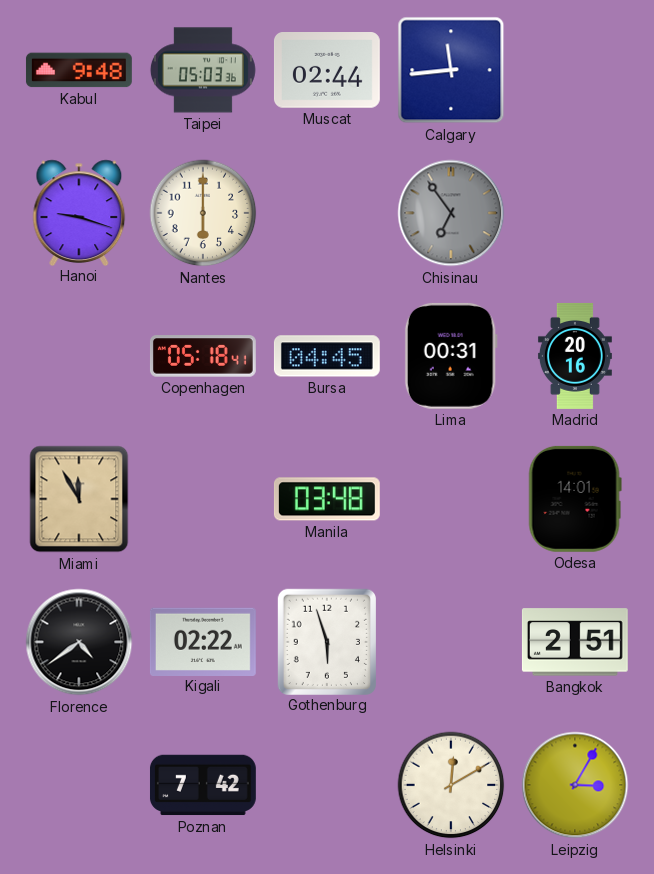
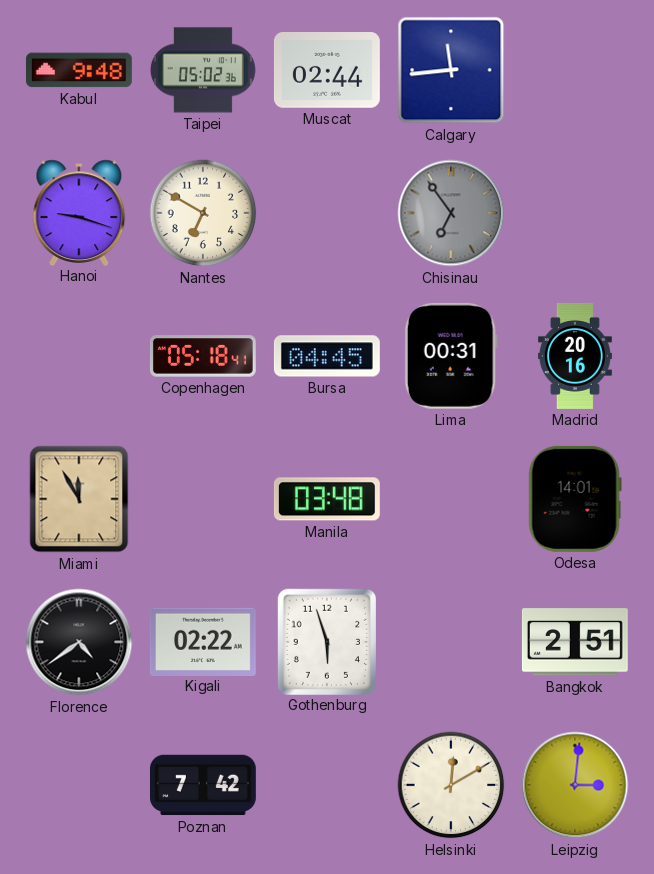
Taipei: 05:03 -> 05:02
Nantes: 6:00 -> 6:50
Leipzig: 3:05 -> 3:01
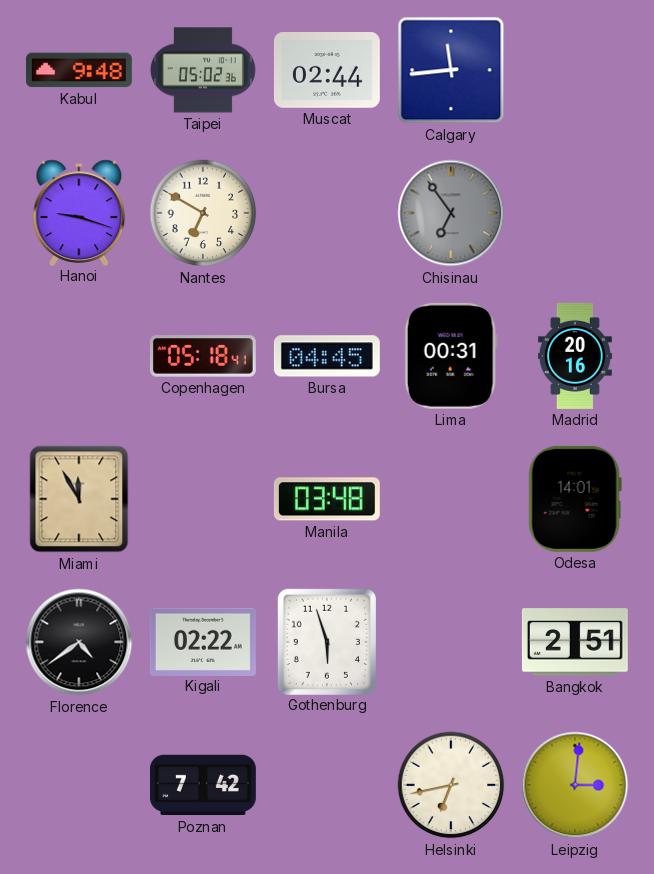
Helsinki: 12:10 -> 6:43
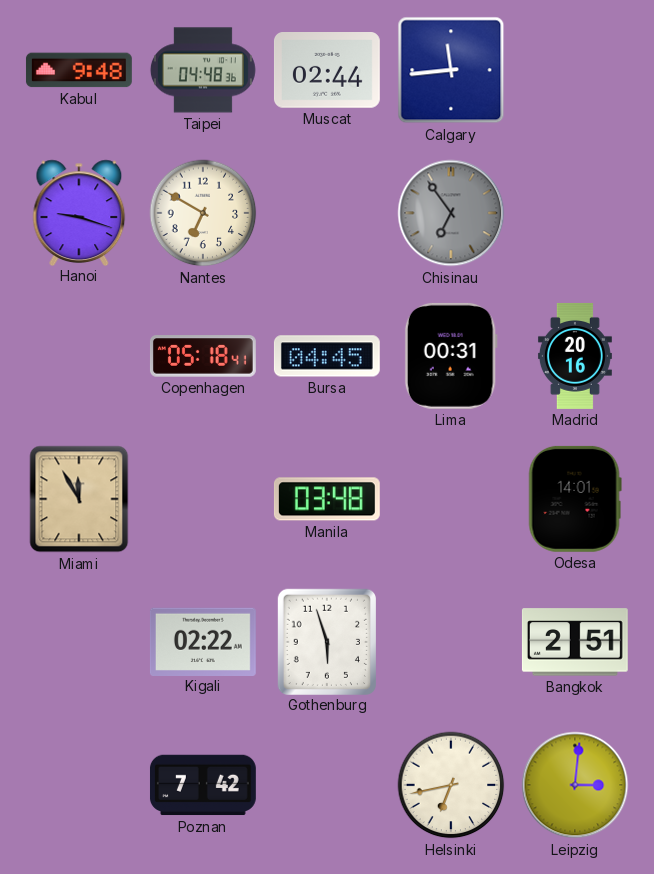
Taipei: 05:02 -> 04:48
Florence: 4:39 -> none
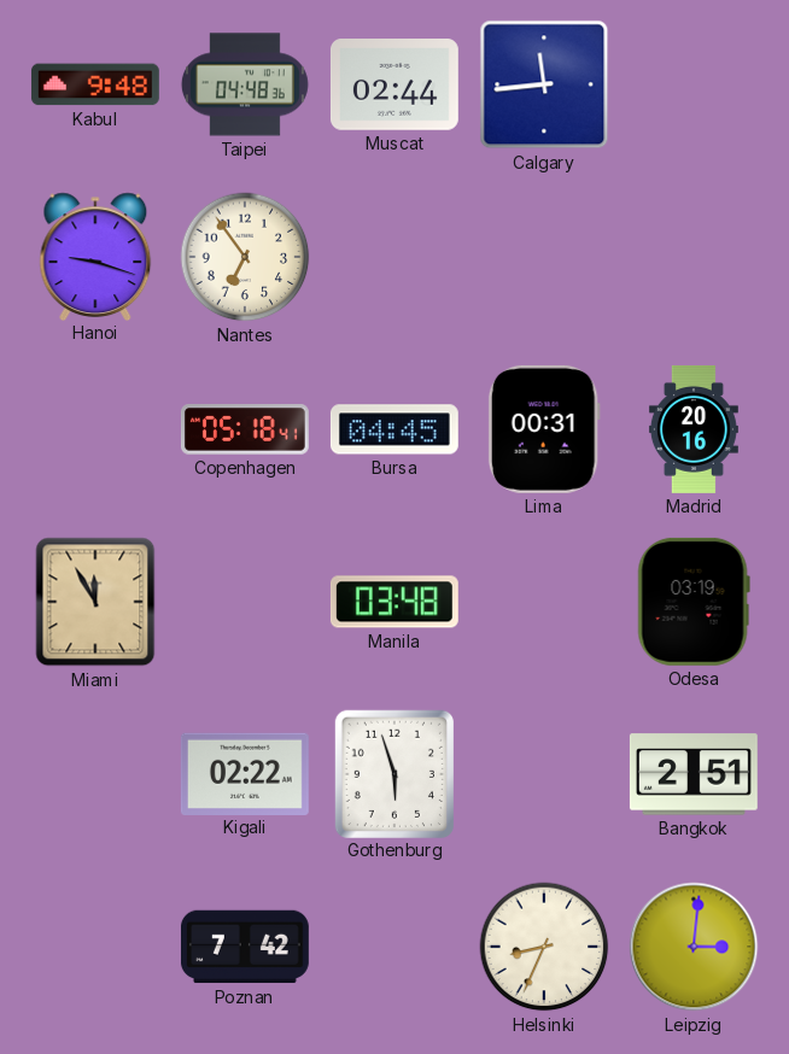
Nantes: 6:50 -> 6:54
Chisinau: 6:54 -> none
Odesa: 14:01 -> 03:19
Helsinki: 6:43 -> 8:34
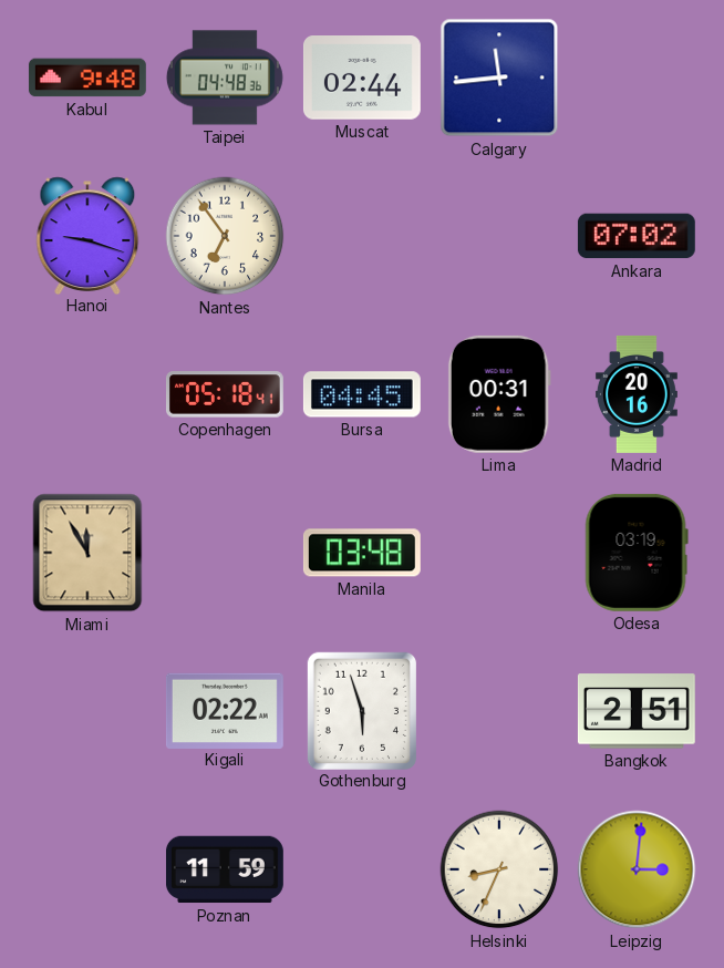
Ankara: none -> 07:02
Poznan: 7:42 -> 11:59
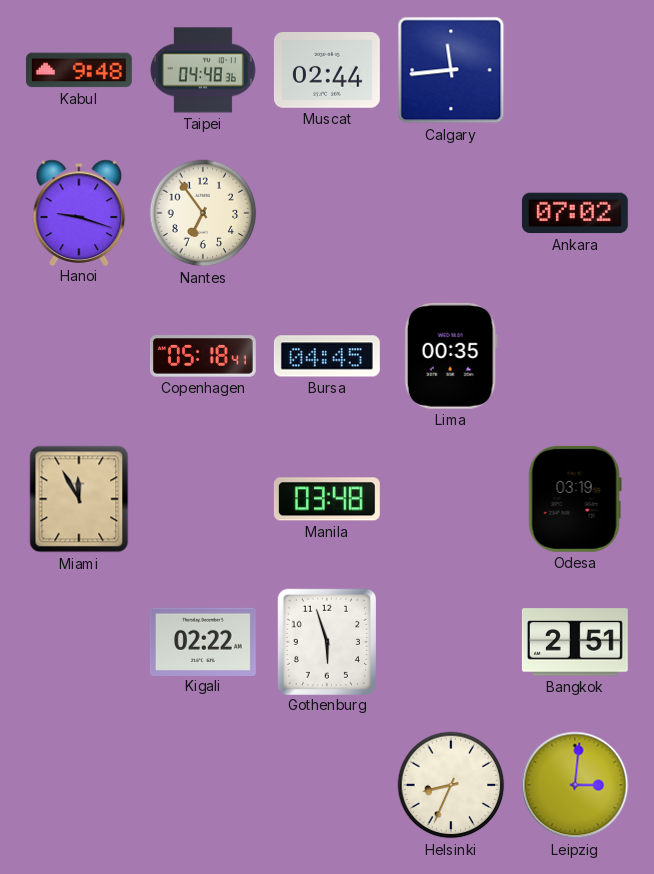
Lima: 00:31 -> 00:35
Madrid: 20:16 -> none
Poznan: 11:59 -> none
